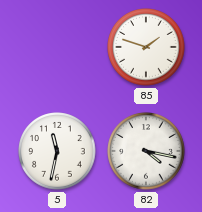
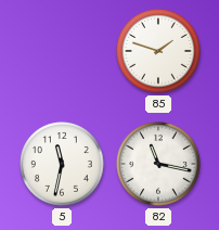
82: 4:17 -> 11:17
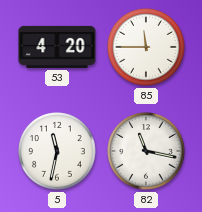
53: none -> 4:20
85: 1:48 -> 11:45
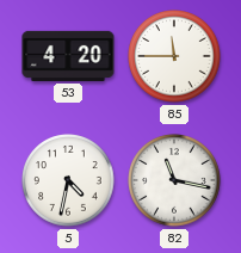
5: 11:32 -> 4:32
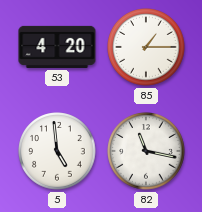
85: 11:45 -> 1:15
5: 4:32 -> 4:59
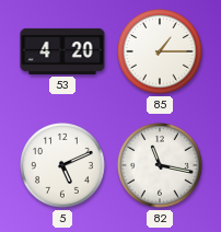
5: 4:59 -> 5:11
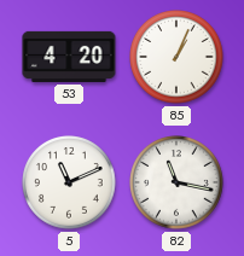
85: 1:15 -> 1:04
5: 5:11 -> 11:11
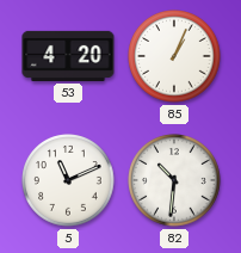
82: 11:17 -> 10:31
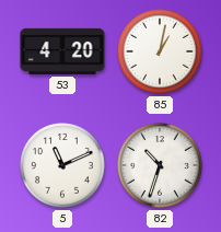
85: 1:04 -> 1:02
82: 10:31 -> 10:33
